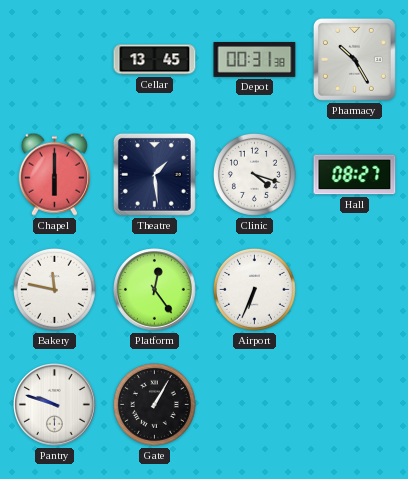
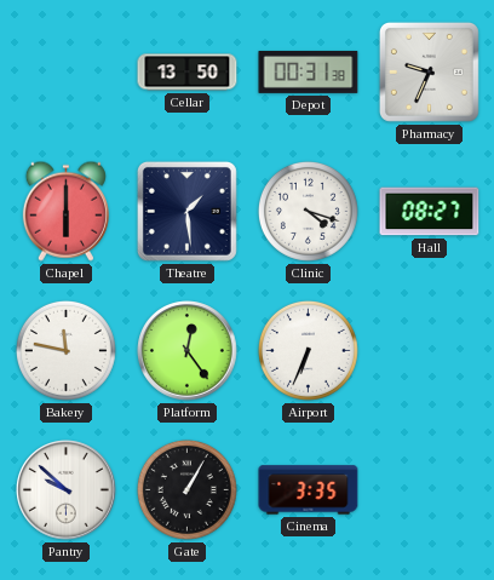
Cellar: 13:45 -> 13:50
Pharmacy: 10:25 -> 9:34
Pantry: 9:48 -> 9:52
Cinema: none -> 3:35
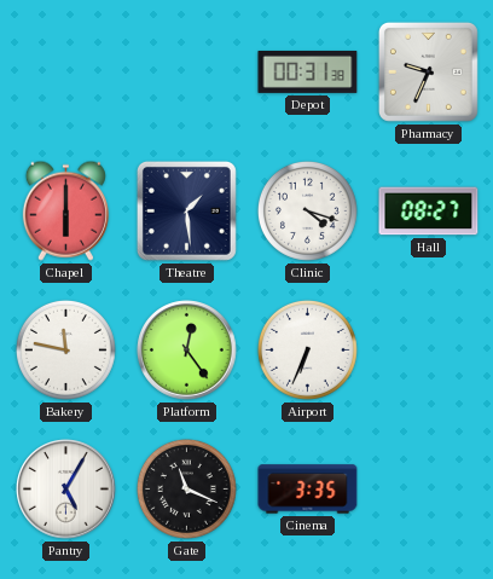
Cellar: 13:50 -> none
Pantry: 9:52 -> 5:05
Gate: 1:05 -> 11:19
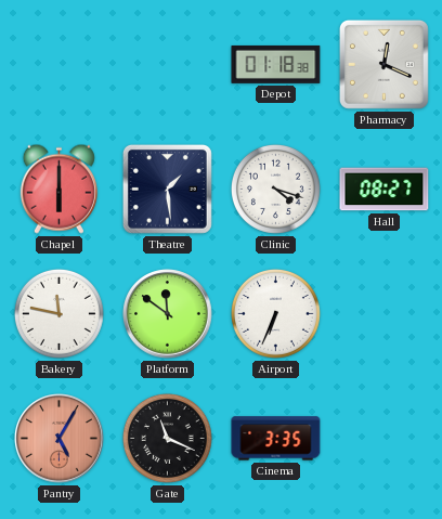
Depot: 00:31 -> 01:18
Pharmacy: 9:34 -> 12:19
Platform: 12:24 -> 11:51
Pantry dial: white -> salmon
